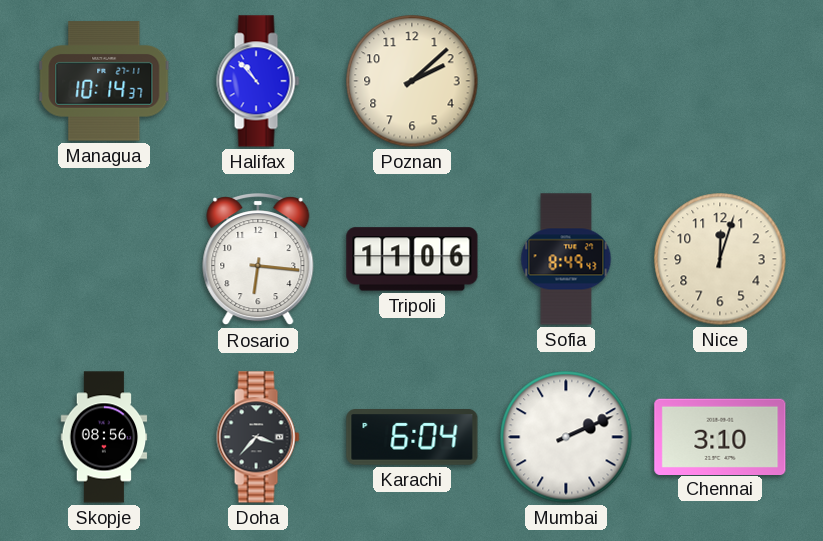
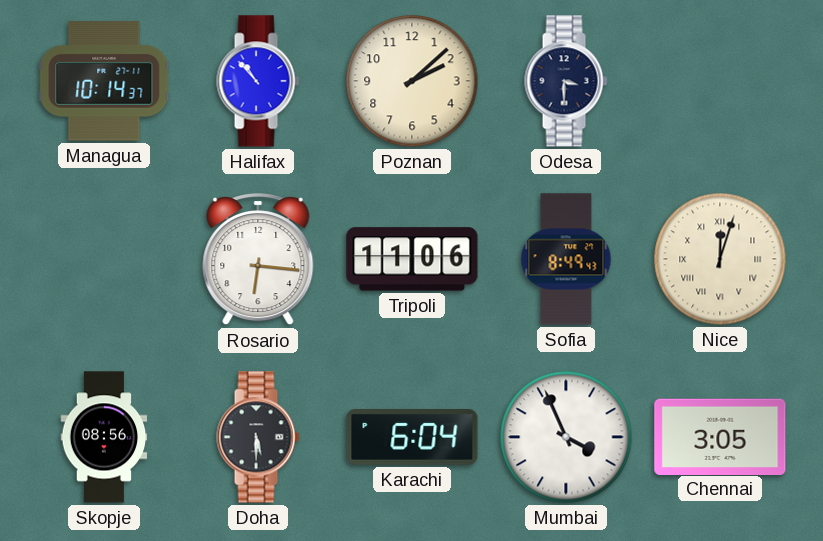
Odesa: none -> 3:30
Nice numerals: Arabic -> Roman
Doha: 3:37 -> 5:30
Mumbai: 2:11 -> 3:56
Chennai: 3:10 -> 3:05
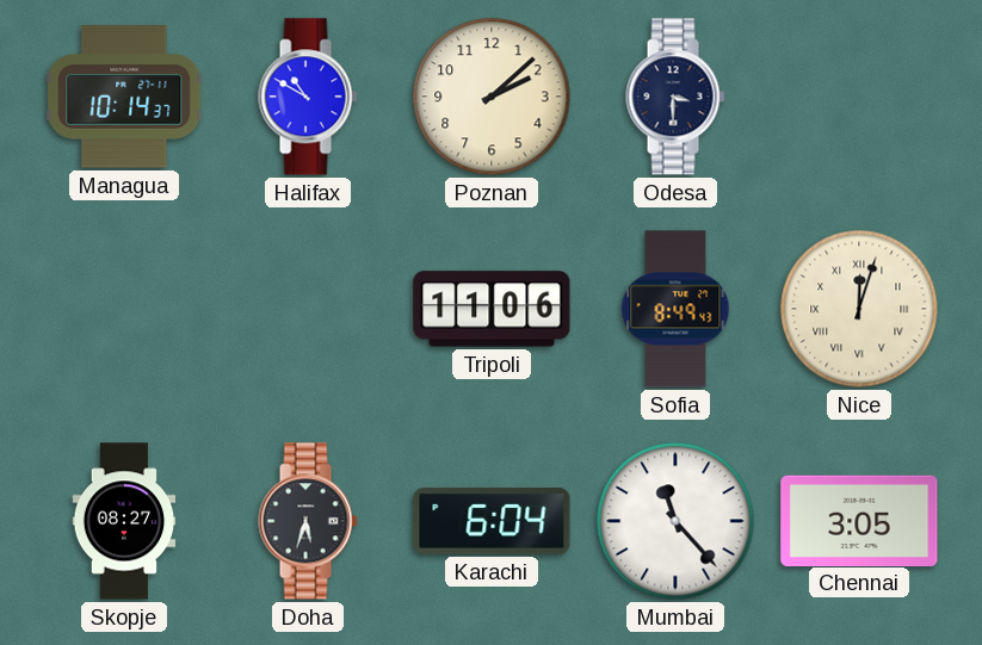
Halifax: 10:53 -> 10:50
Rosario: 6:16 -> none
Skopje: 08:56 -> 08:27
Doha: 5:30 -> 5:33
Mumbai: 3:56 -> 11:23
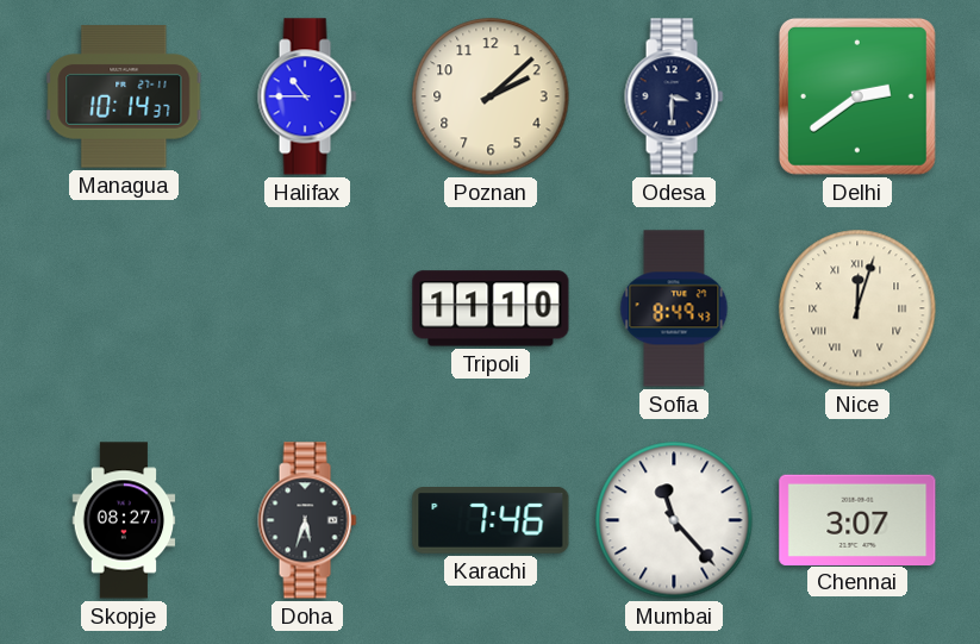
Halifax: 10:50 -> 10:45
Delhi: none -> 2:39
Tripoli: 11:06 -> 11:10
Karachi: 6:04 -> 7:46
Chennai: 3:05 -> 3:07
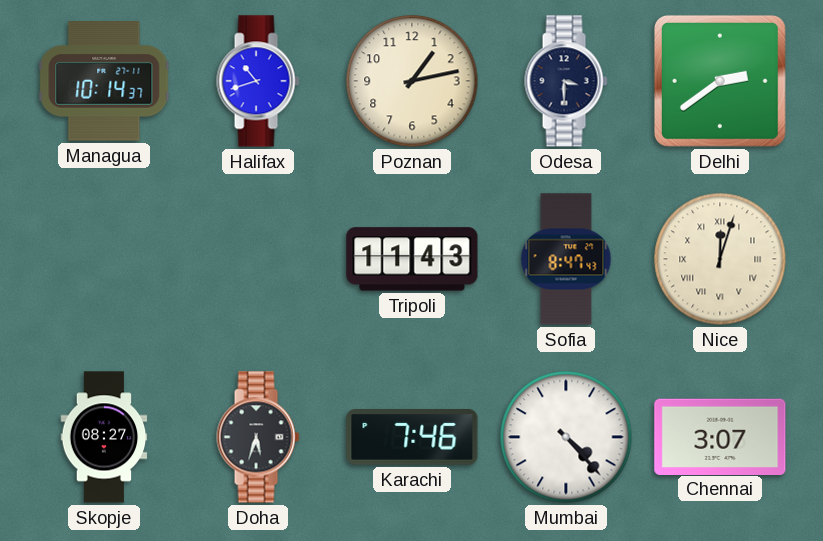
Halifax: 10:45 -> 10:42
Poznan: 2:08 -> 1:13
Tripoli: 11:10 -> 11:43
Sofia: 8:49 -> 8:47
Mumbai: 11:23 -> 4:23
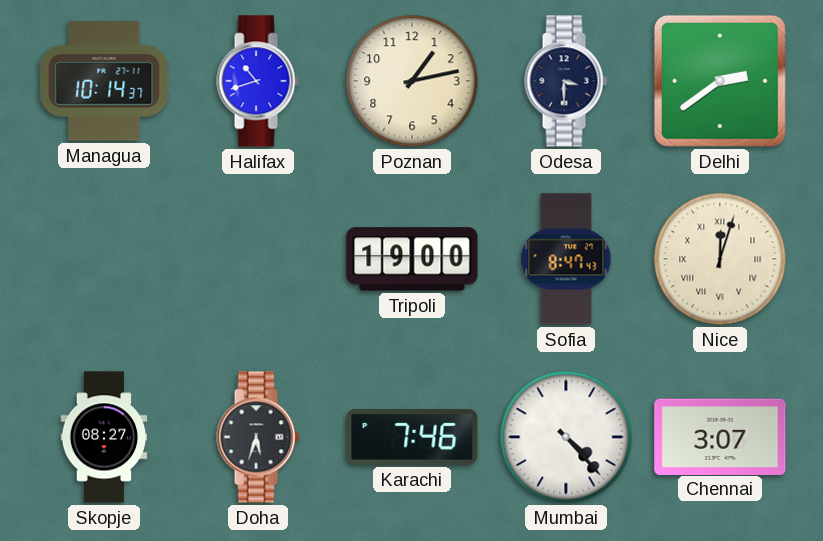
Tripoli: 11:43 -> 19:00
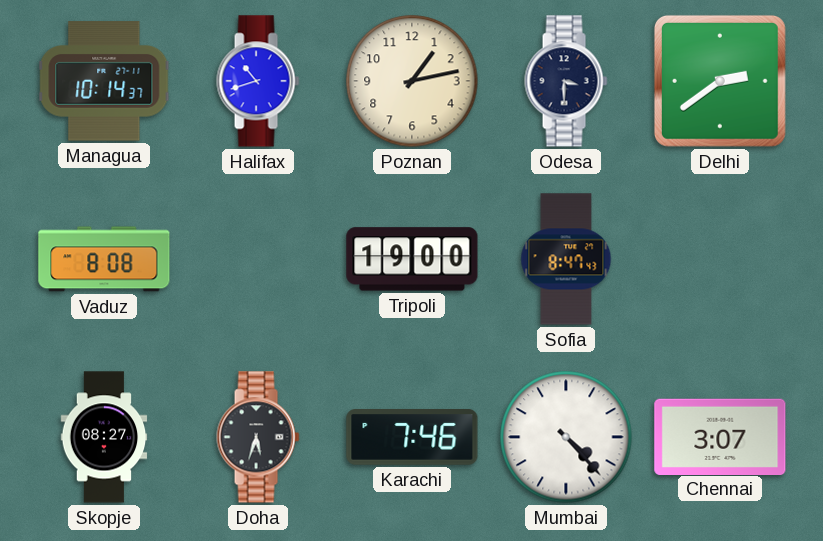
Vaduz: none -> 8:08
Nice: 12:03 -> none
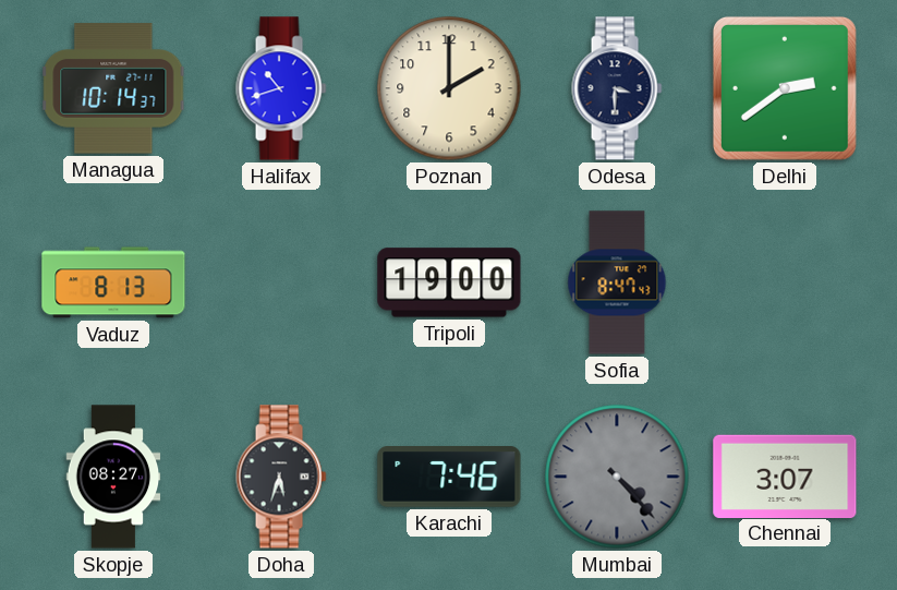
Poznan: 1:13 -> 2:00
Vaduz: 8:08 -> 8:13
Mumbai dial: white -> grey
